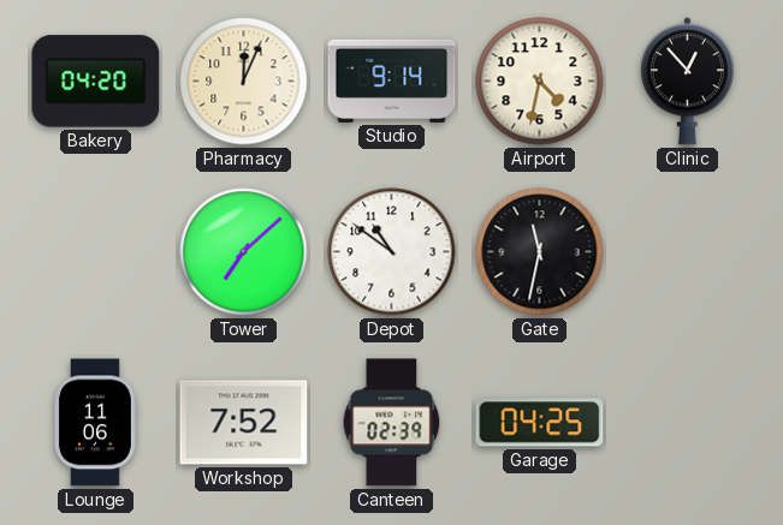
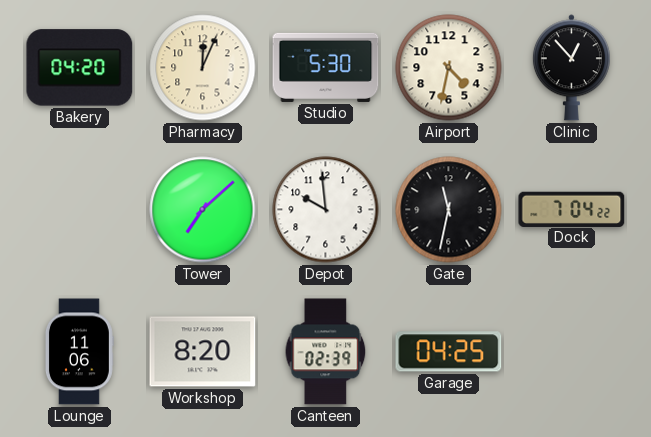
Studio: 9:14 -> 5:30
Depot: 10:51 -> 9:59
Dock: none -> 7:04
Workshop: 7:52 -> 8:20
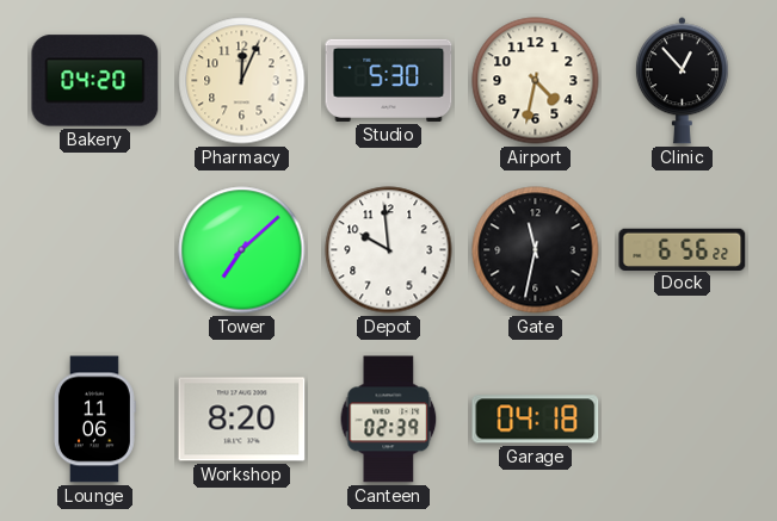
Dock: 7:04 -> 6:56
Garage: 04:25 -> 04:18
